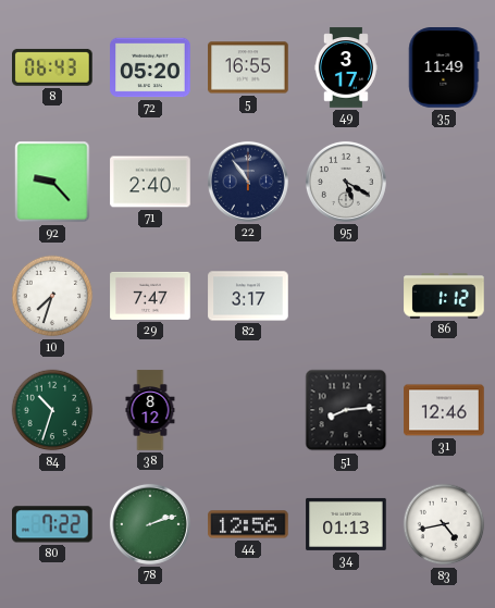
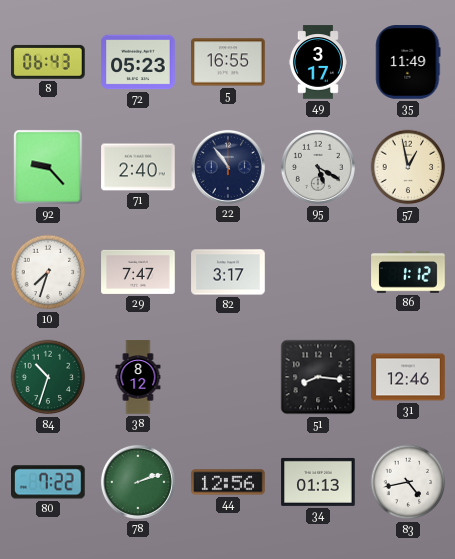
72: 05:20 -> 05:23
57: none -> 12:58
51: 8:14 -> 8:16
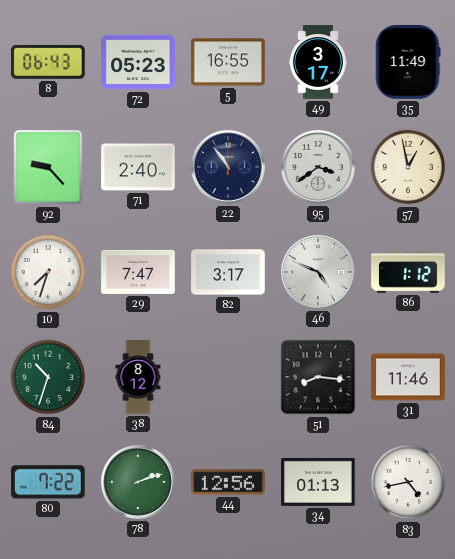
95: 5:20 -> 3:39
46: none -> 4:49
31: 12:46 -> 11:46
